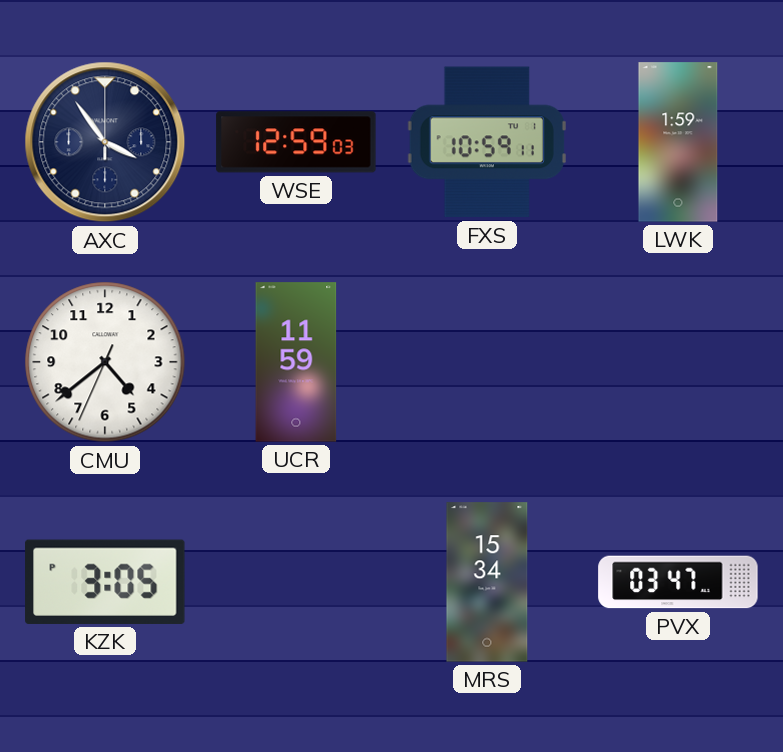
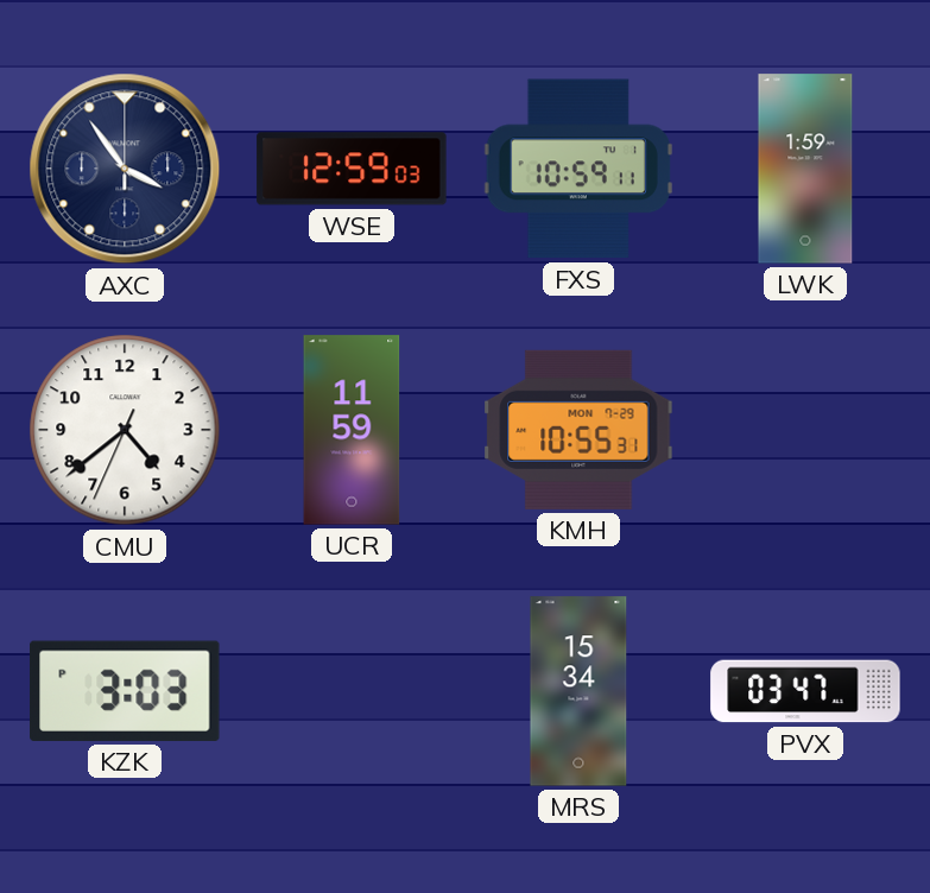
KMH: none -> 10:55
KZK: 3:05 -> 3:03
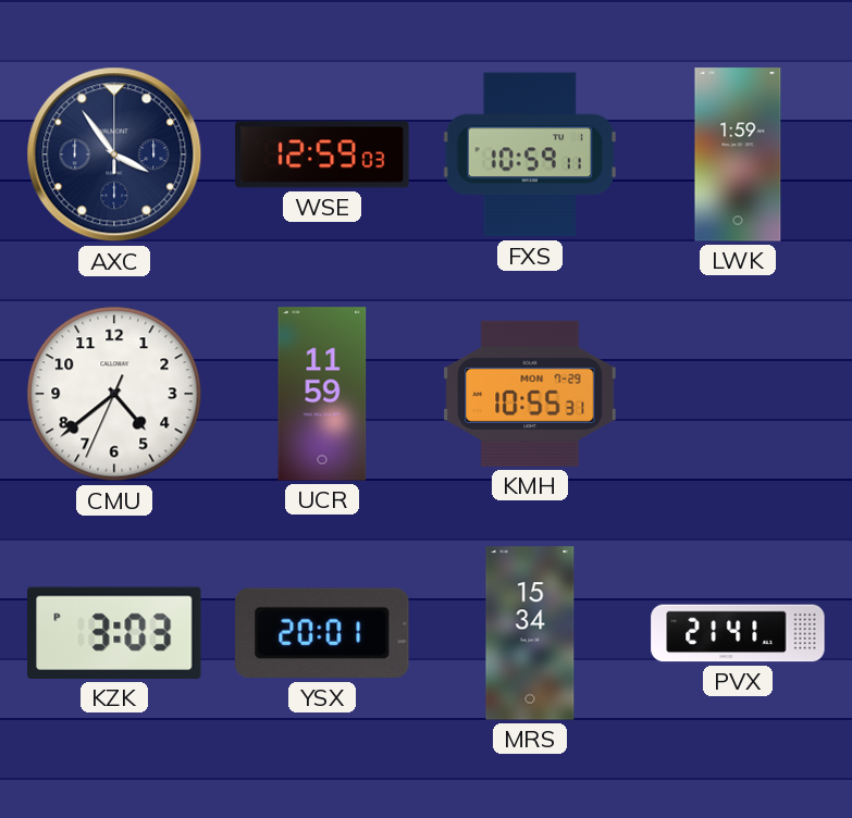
YSX: none -> 20:01
PVX: 03:47 -> 21:41
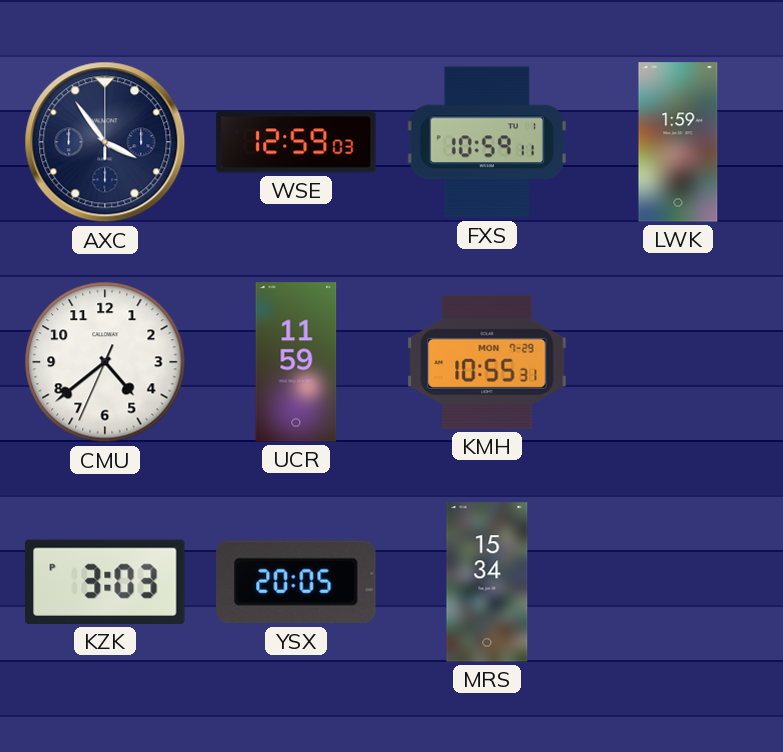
YSX: 20:01 -> 20:05
PVX: 21:41 -> none
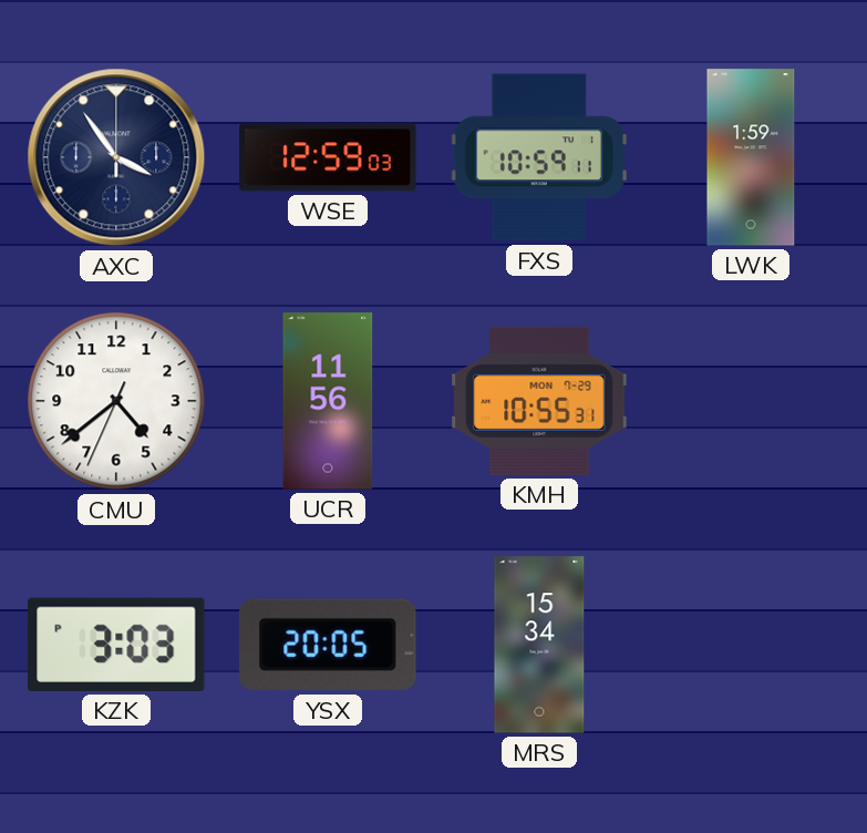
UCR: 11:59 -> 11:56
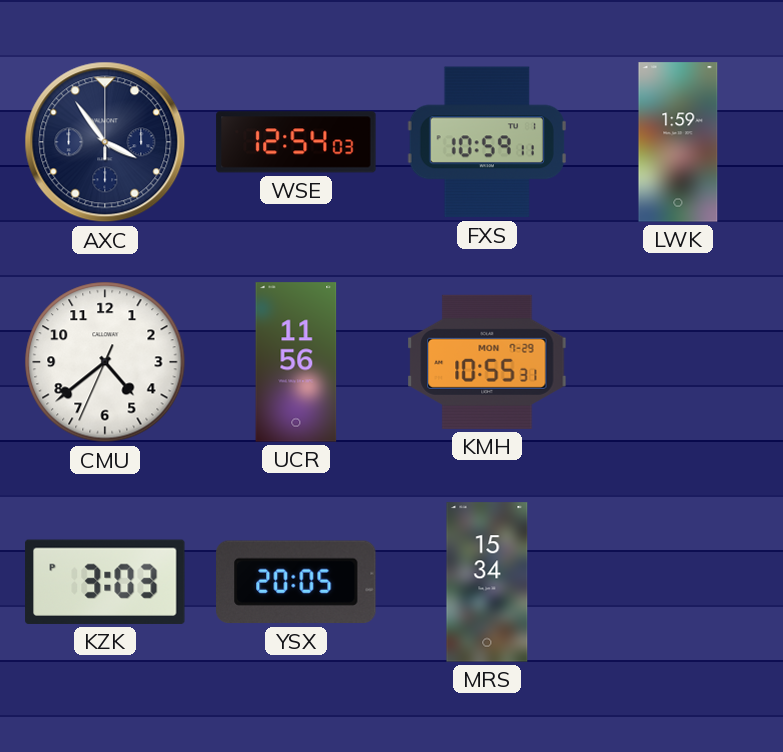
WSE: 12:59 -> 12:54
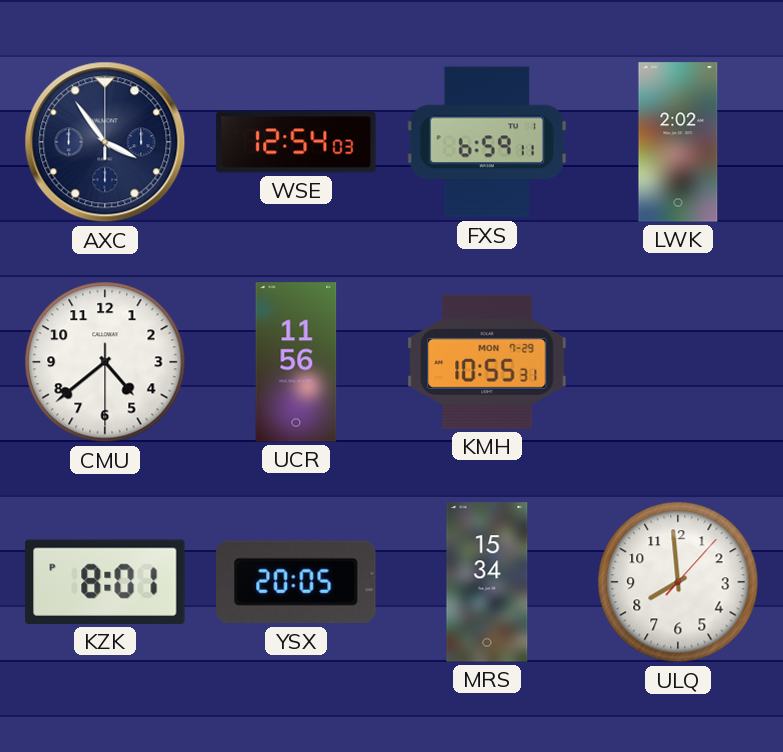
FXS: 10:59 -> 6:59
LWK: 1:59 -> 2:02
CMU: 4:38:34 -> 4:38:30
KZK: 3:03 -> 8:01
ULQ: none -> 7:59
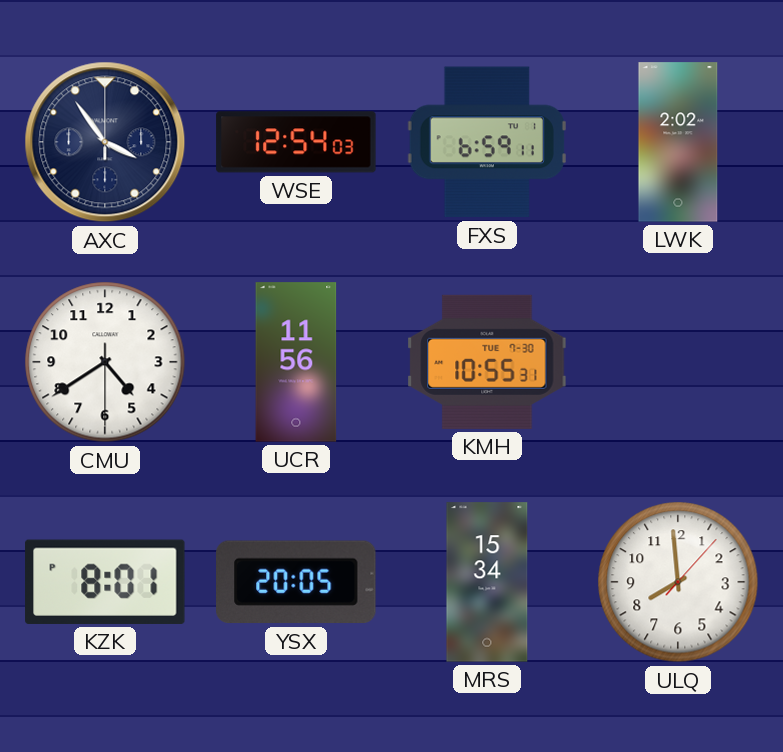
CMU: 4:38 -> 4:39
KMH date: MON 7-29 -> TUE 7-30
